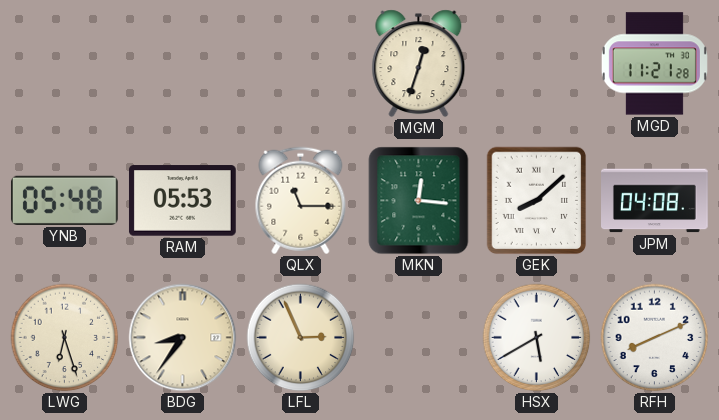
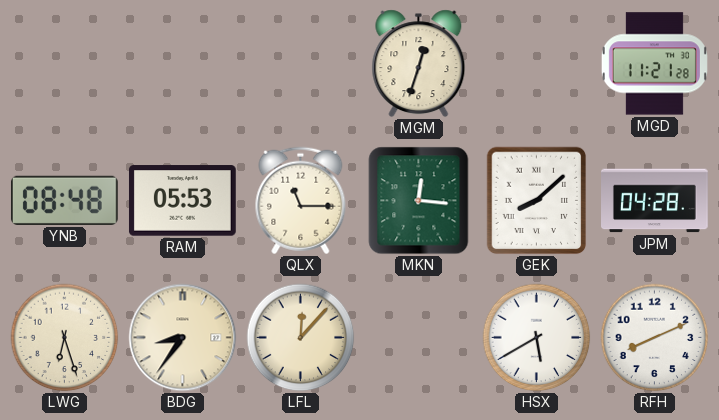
YNB: 05:48 -> 08:48
JPM: 04:08 -> 04:28
LFL: 2:56 -> 12:07
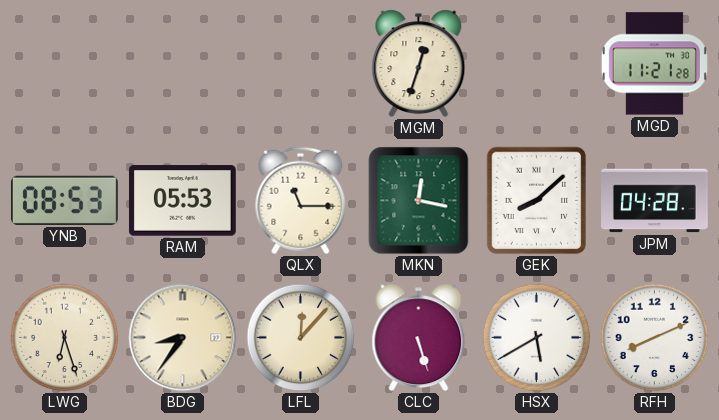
YNB: 08:48 -> 08:53
MKN: 12:16 -> 12:17
CLC: none -> 5:27
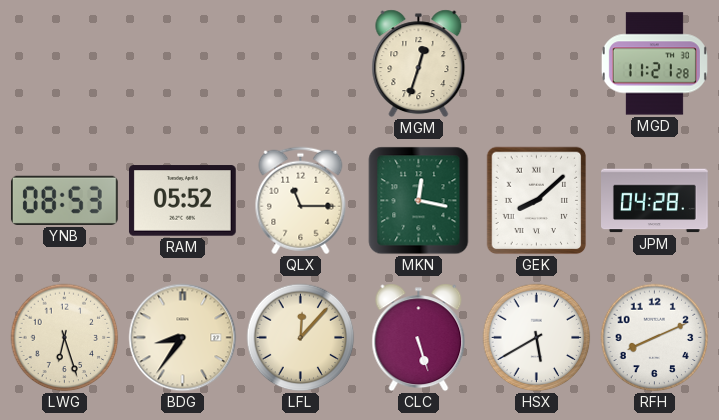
RAM: 05:53 -> 05:52
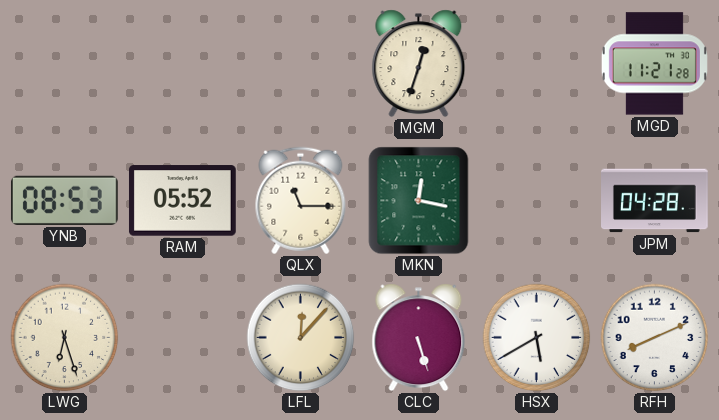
GEK: 8:08 -> none
BDG: 8:36 -> none
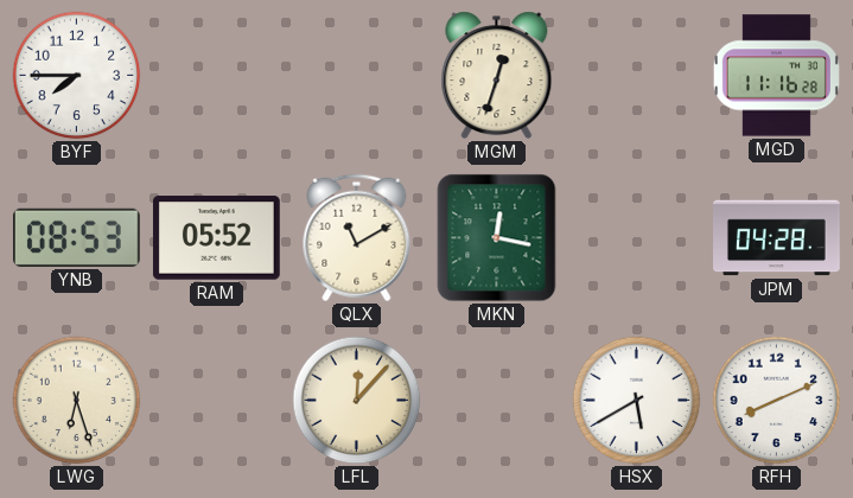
BYF: none -> 7:45
MGD: 11:21 -> 11:16
QLX: 11:15 -> 11:10
CLC: 5:27 -> none
